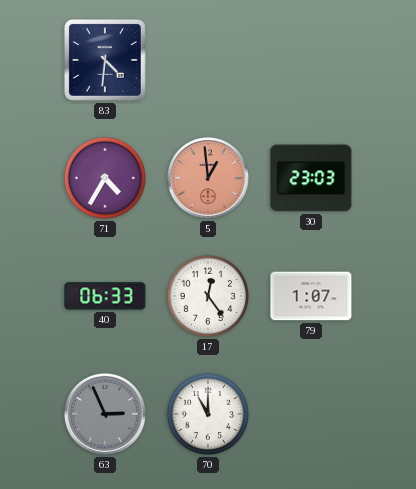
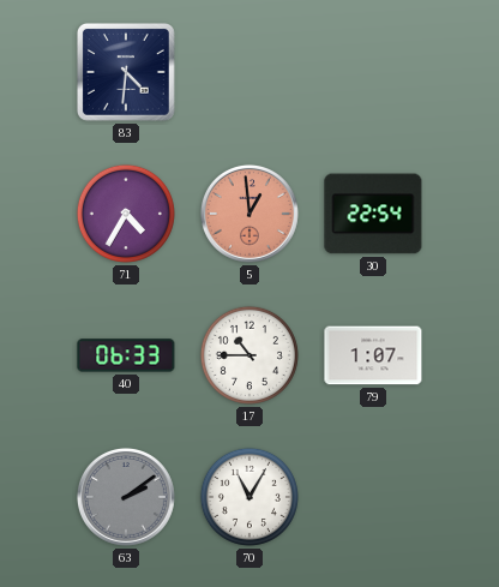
30: 23:03 -> 22:54
17: 12:24 -> 10:45
63: 2:56 -> 2:09
70: 11:00 -> 11:05
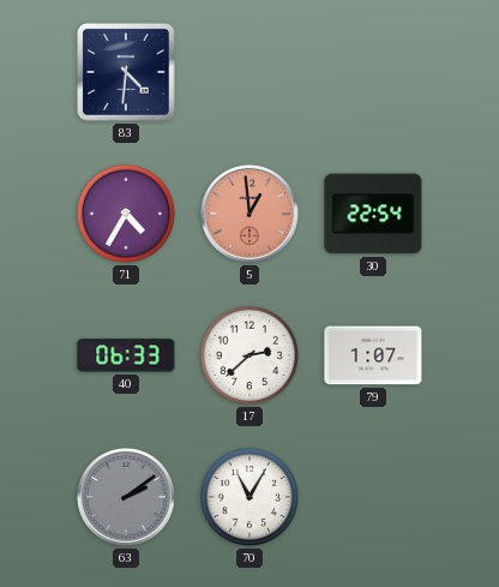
17: 10:45 -> 2:38
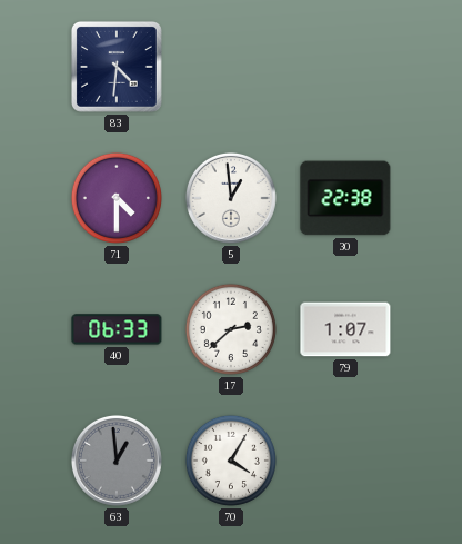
71: 4:35 -> 4:30
5 dial: salmon -> white
30: 22:54 -> 22:38
63: 2:09 -> 12:59
70: 11:05 -> 4:05
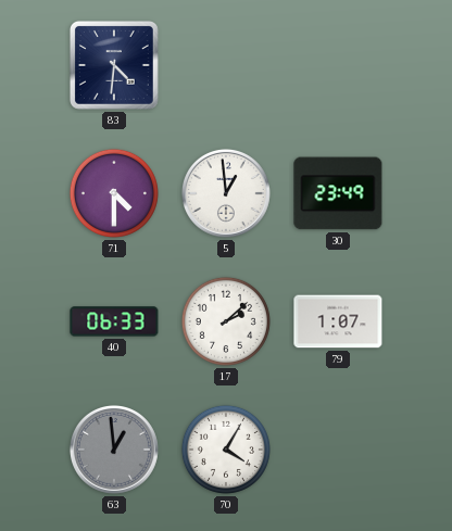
30: 22:38 -> 23:49
17: 2:38 -> 2:08
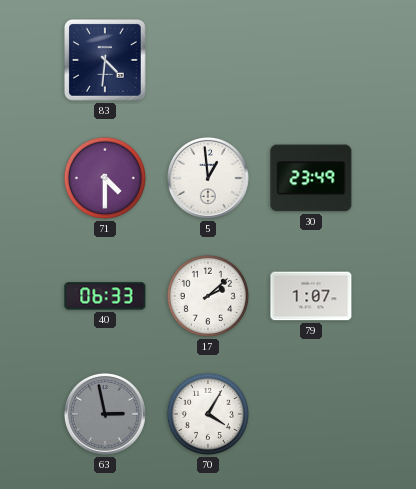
63: 12:59 -> 2:58
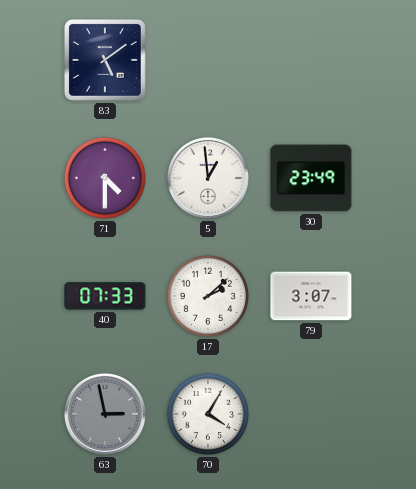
83: 4:31 -> 5:09
40: 06:33 -> 07:33
79: 1:07 -> 3:07
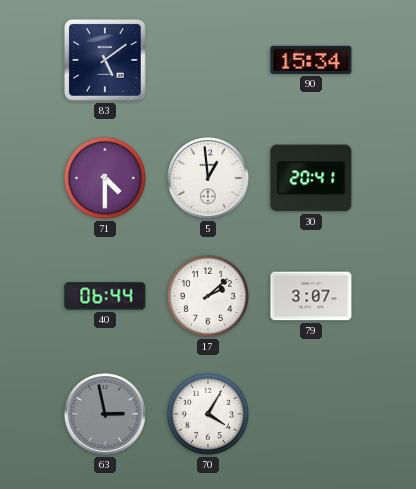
90: none -> 15:34
30: 23:49 -> 20:41
40: 07:33 -> 06:44
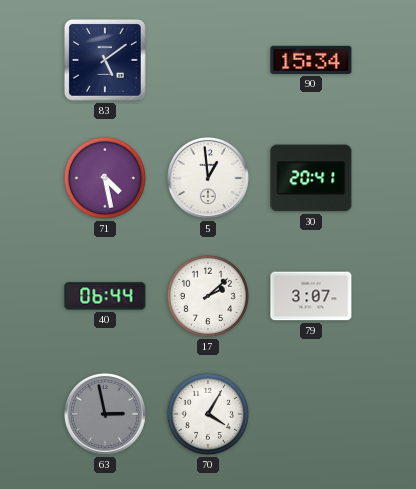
71: 4:30 -> 4:28
